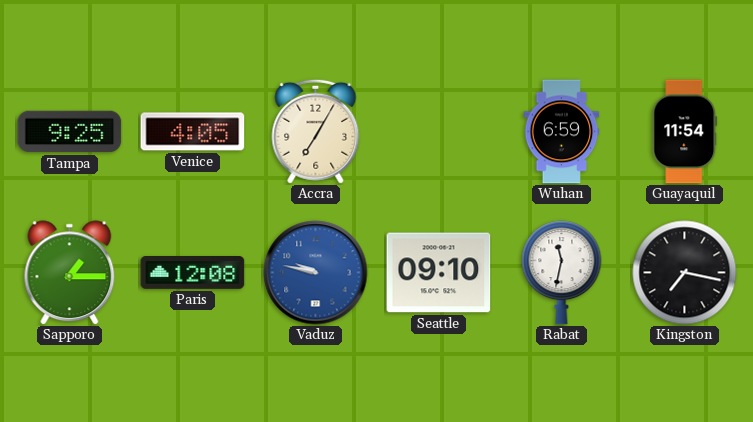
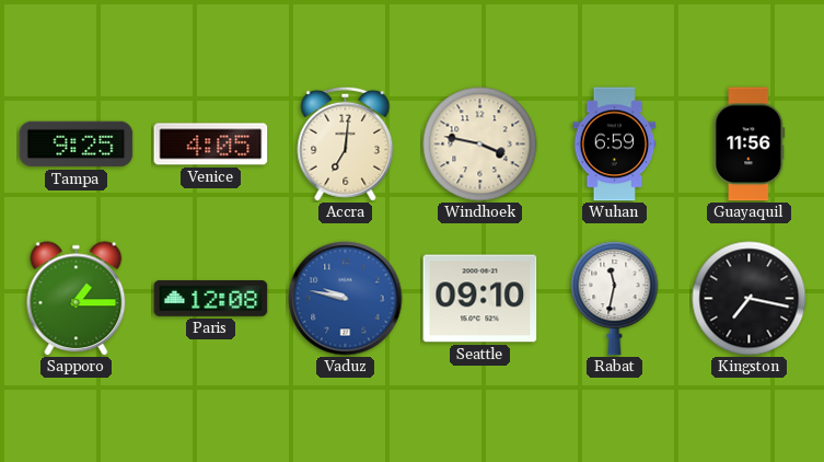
Accra: 7:05 -> 7:01
Windhoek: none -> 3:47
Guayaquil: 11:54 -> 11:56
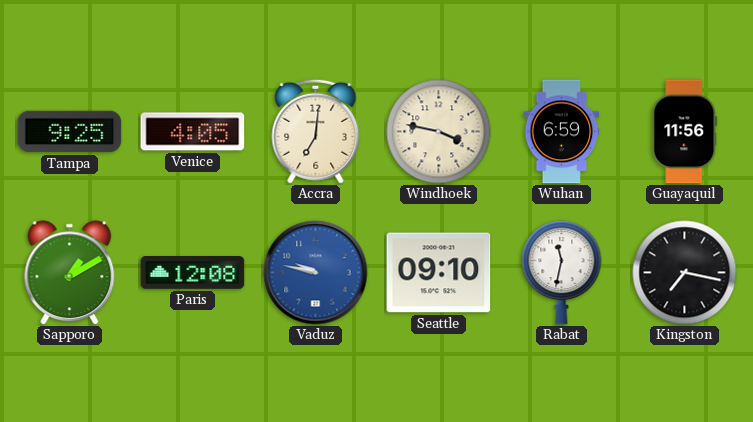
Sapporo: 1:15 -> 1:10
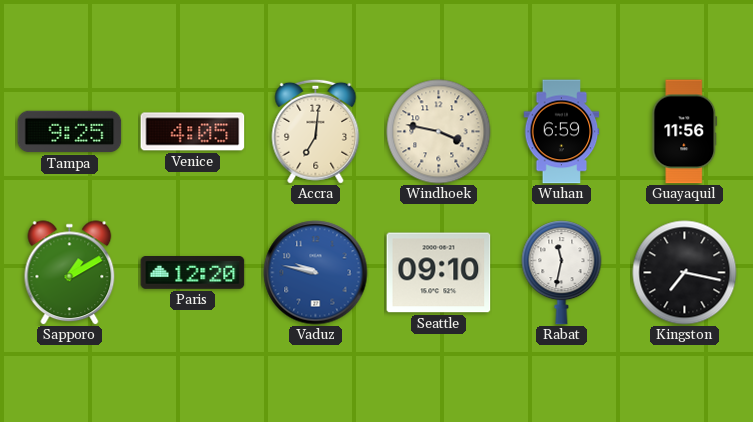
Paris: 12:08 -> 12:20
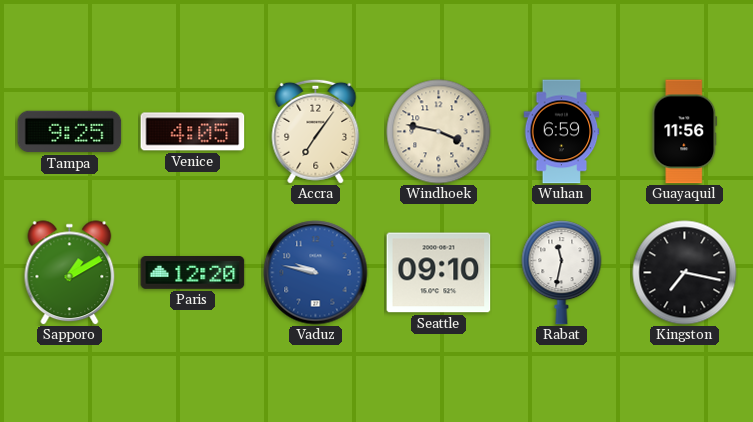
Accra: 7:01 -> 7:06
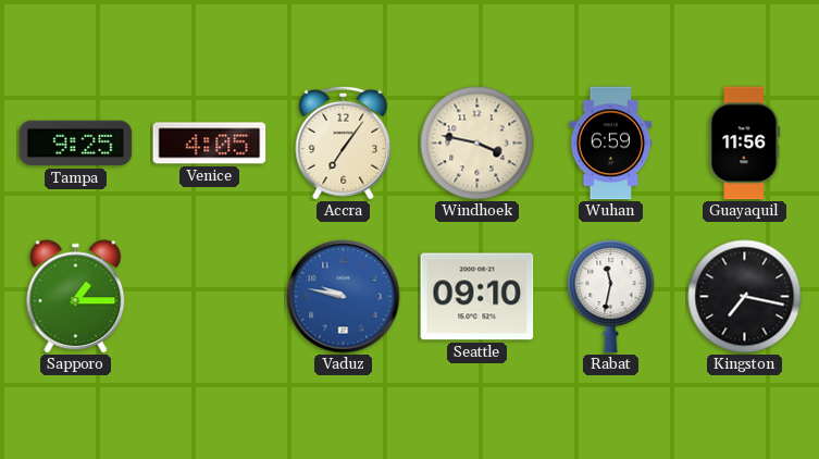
Sapporo: 1:10 -> 1:15
Paris: 12:20 -> none
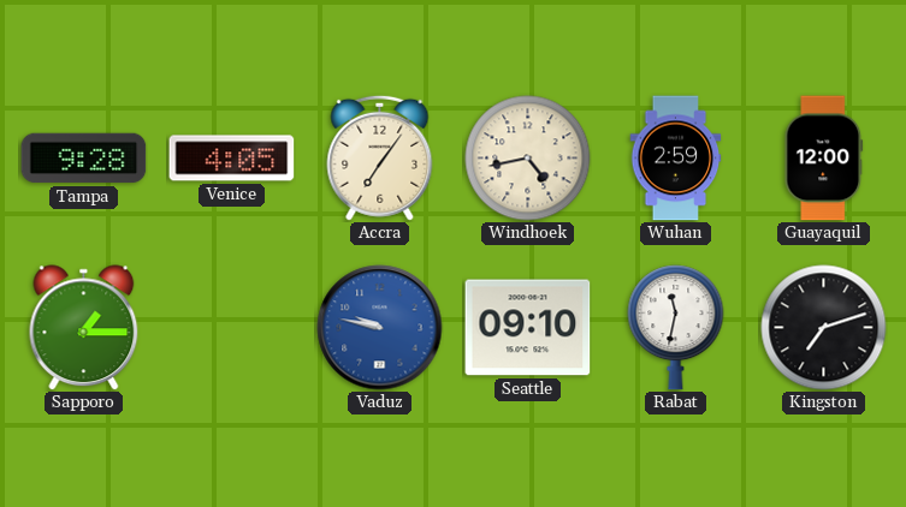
Tampa: 9:25 -> 9:28
Windhoek: 3:47 -> 4:43
Wuhan: 6:59 -> 2:59
Guayaquil: 11:56 -> 12:00
Kingston: 7:17 -> 7:12
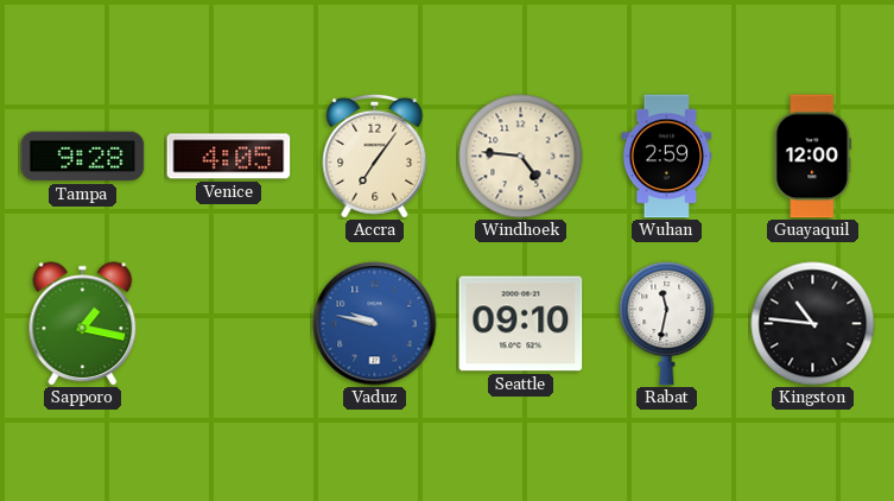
Windhoek: 4:43 -> 4:46
Sapporo: 1:15 -> 1:17
Kingston: 7:12 -> 10:46
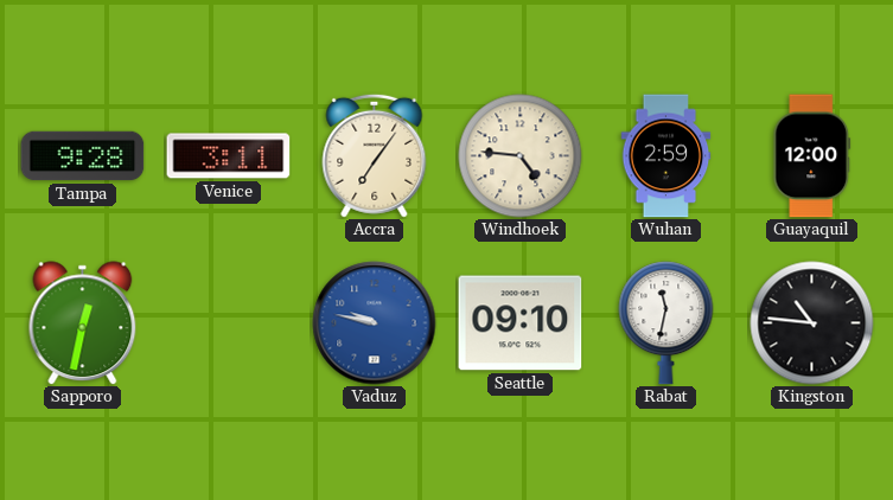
Venice: 4:05 -> 3:11
Sapporo: 1:17 -> 12:32
